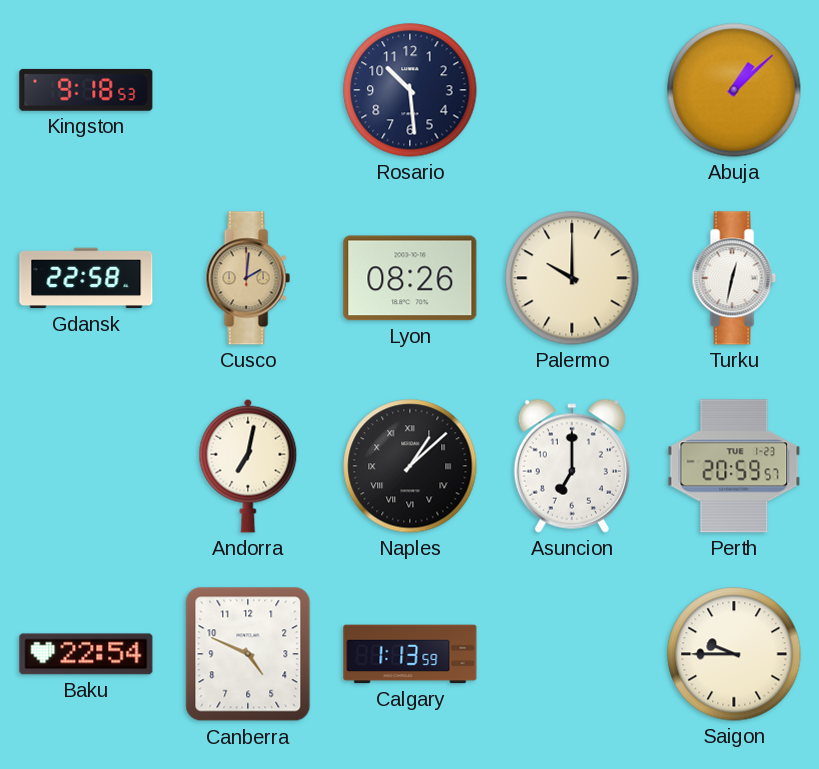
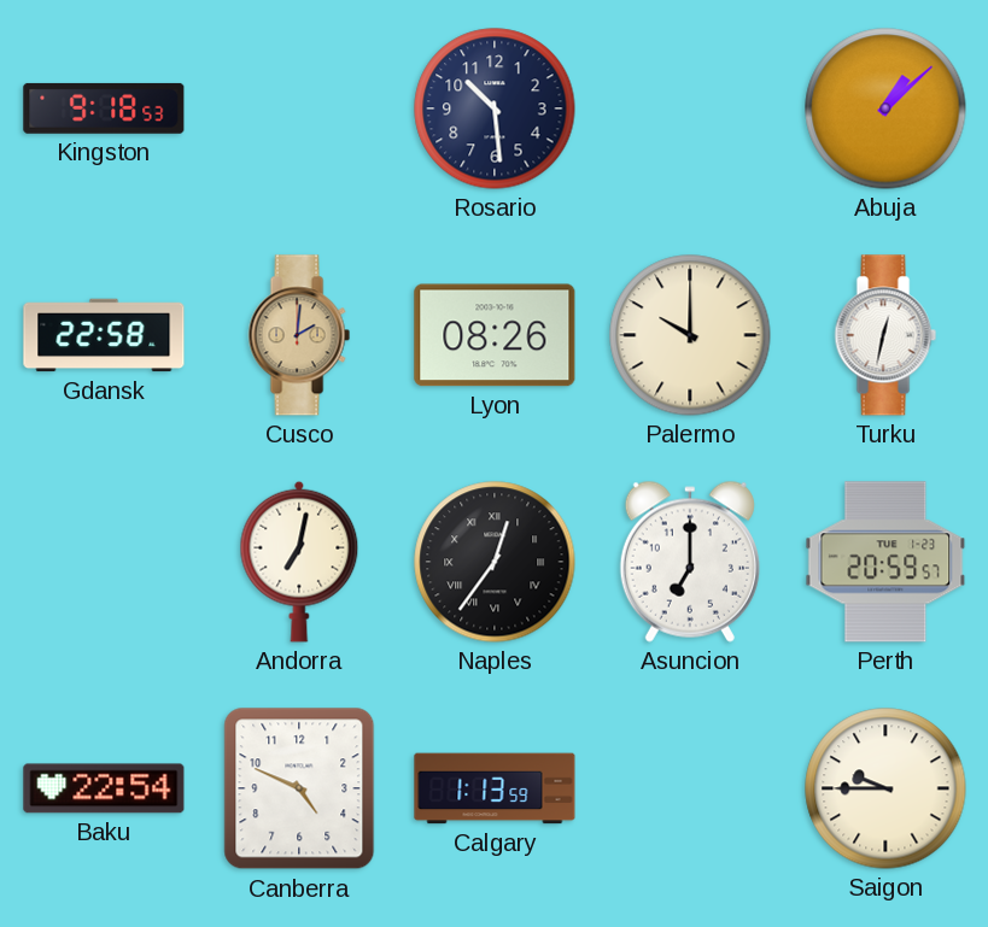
Naples: 1:08 -> 12:36
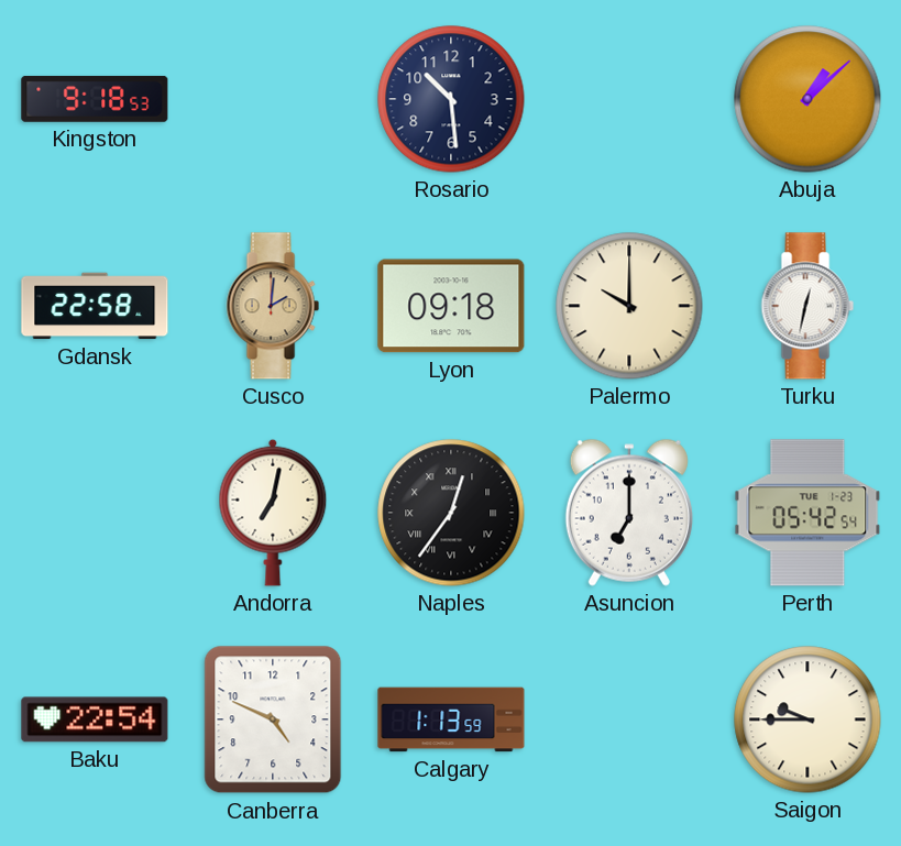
Lyon: 08:26 -> 09:18
Perth: 20:59 -> 05:42
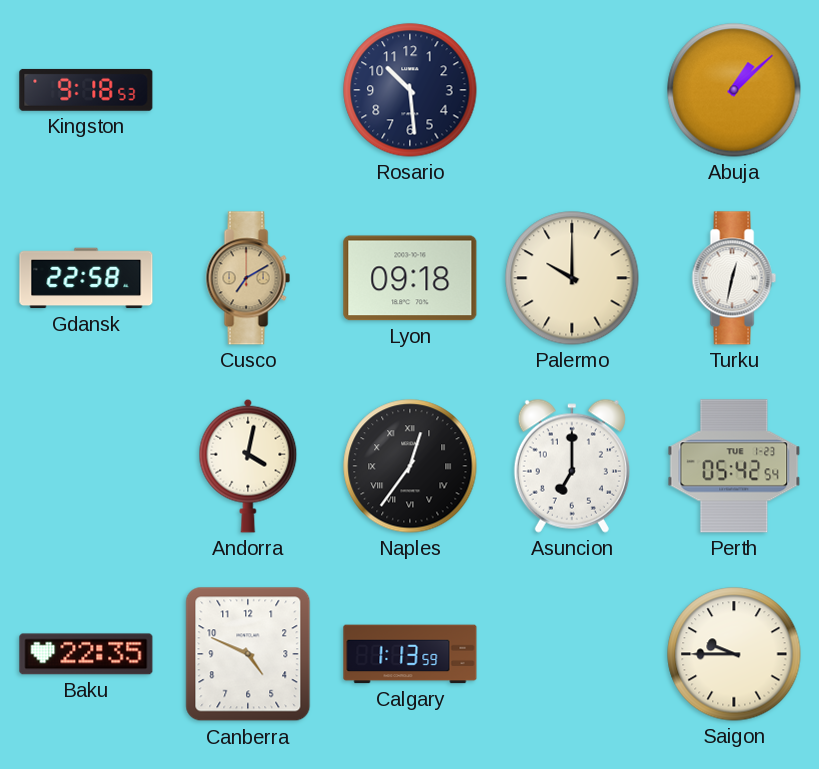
Cusco: 2:01 -> 7:10
Andorra: 7:02 -> 4:02
Baku: 22:54 -> 22:35
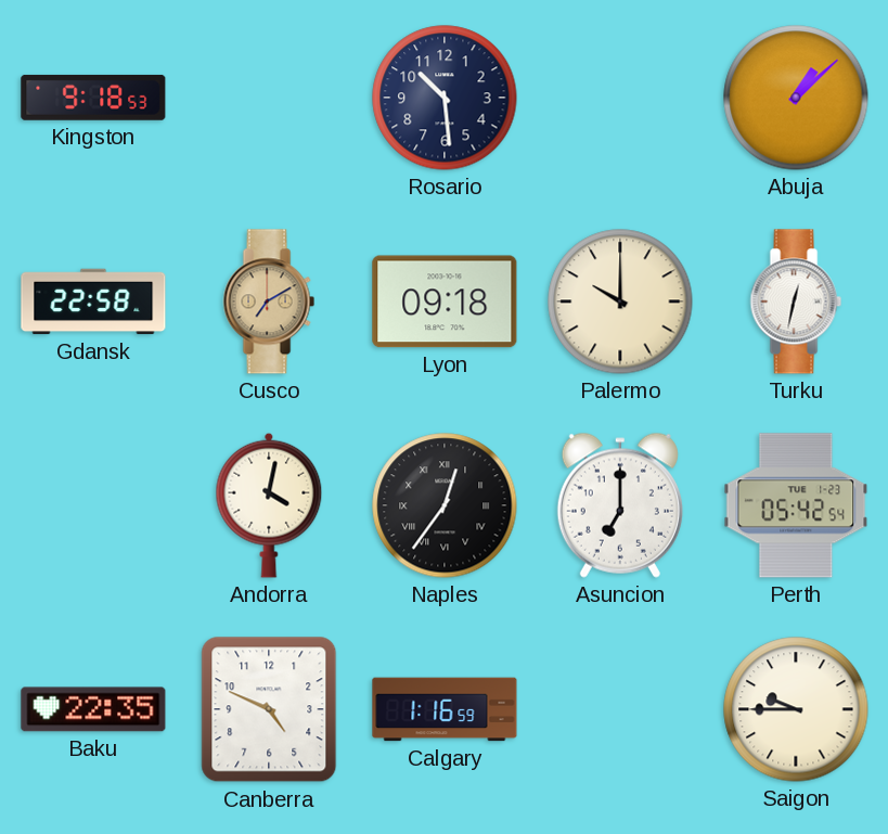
Calgary: 1:13 -> 1:16
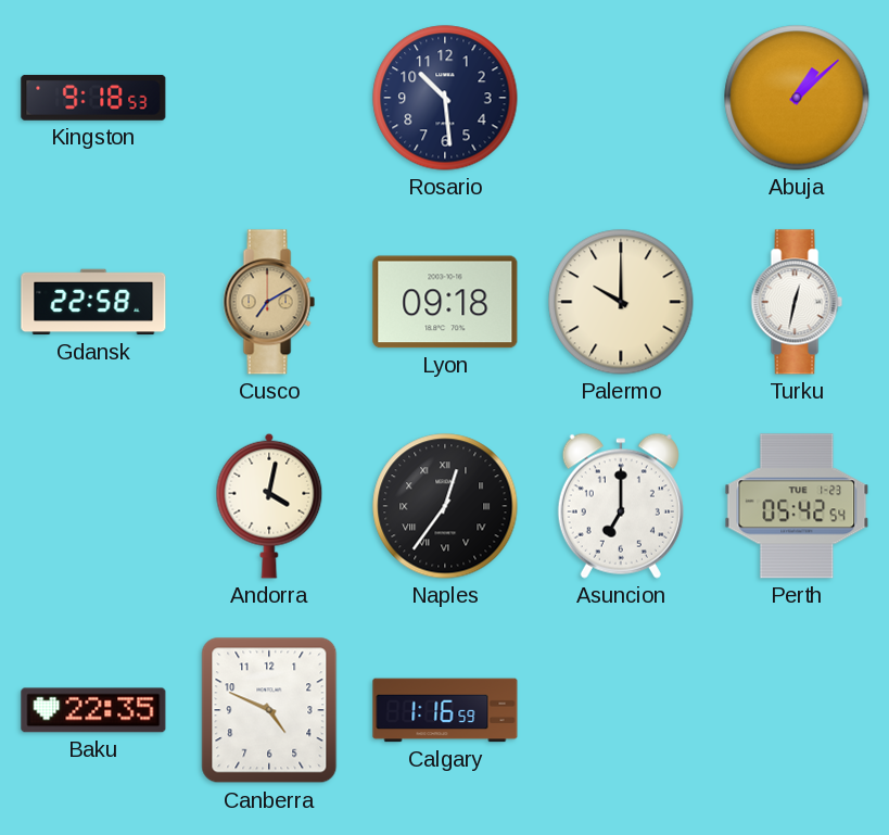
Saigon: 9:45 -> none
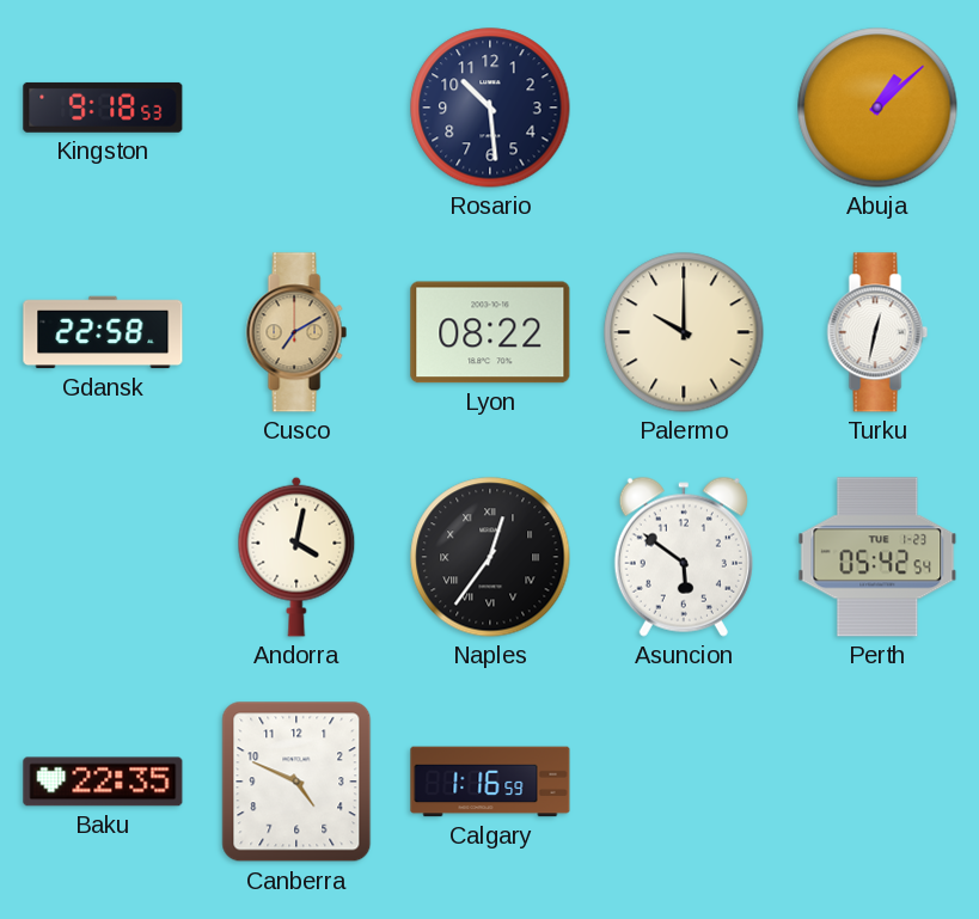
Lyon: 09:18 -> 08:22
Asuncion: 7:00 -> 5:51
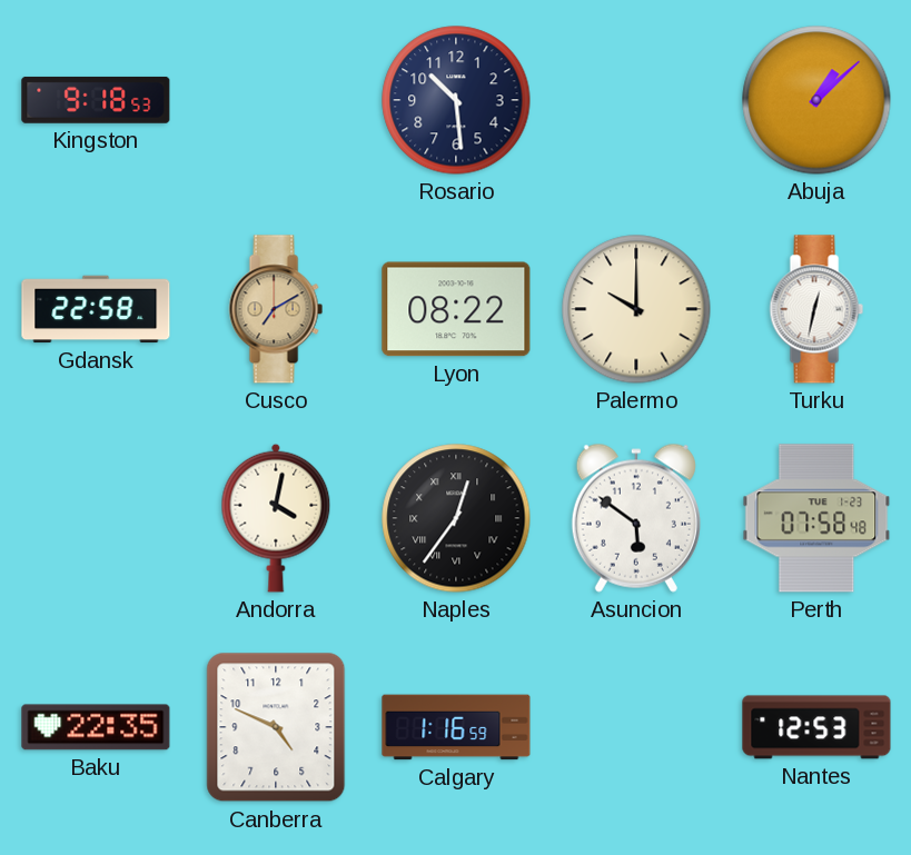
Perth: 05:42 -> 07:58
Nantes: none -> 12:53
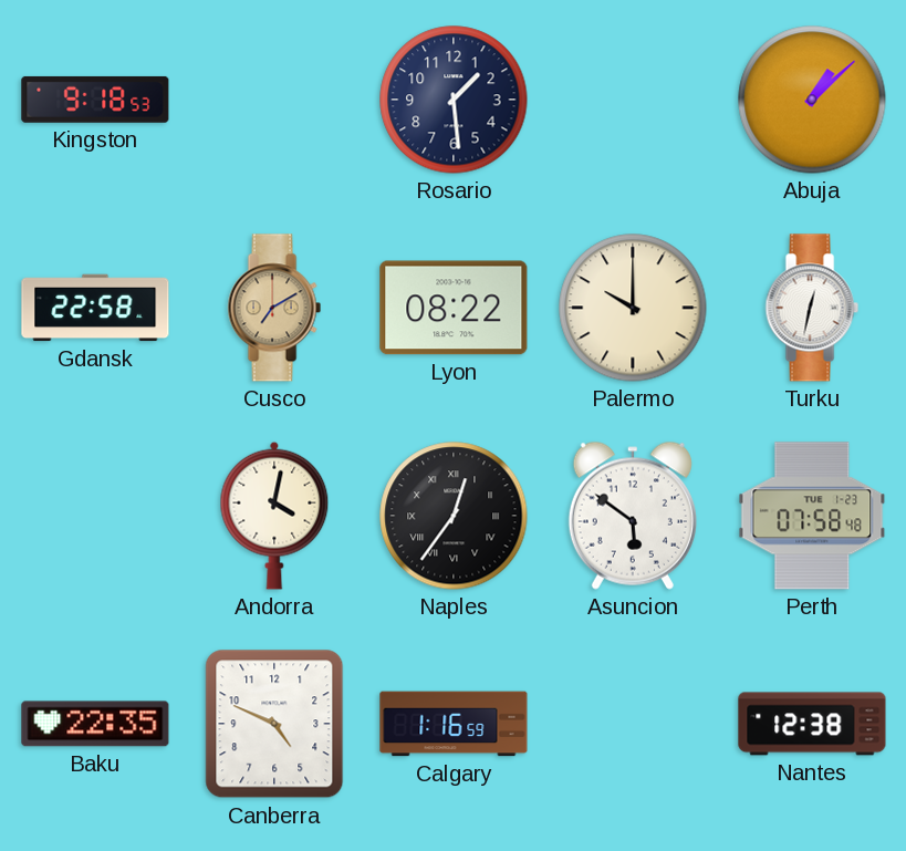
Rosario: 10:29 -> 1:29
Nantes: 12:53 -> 12:38
